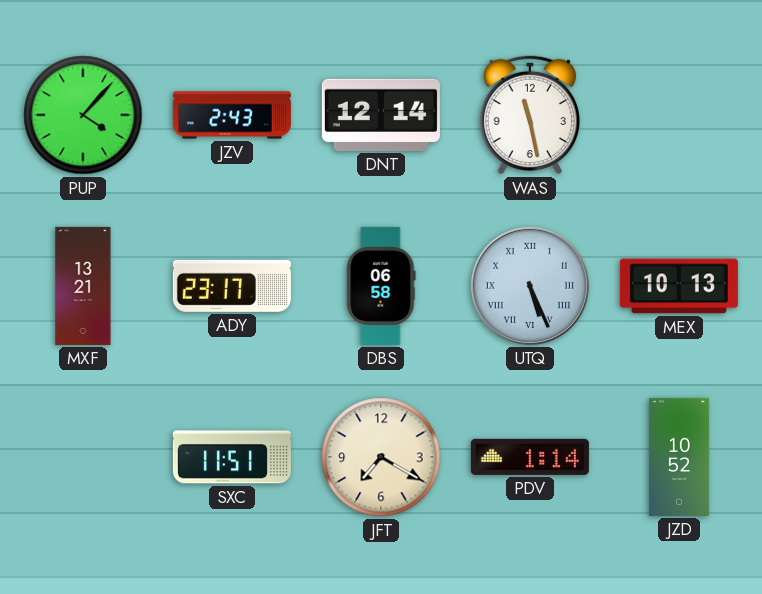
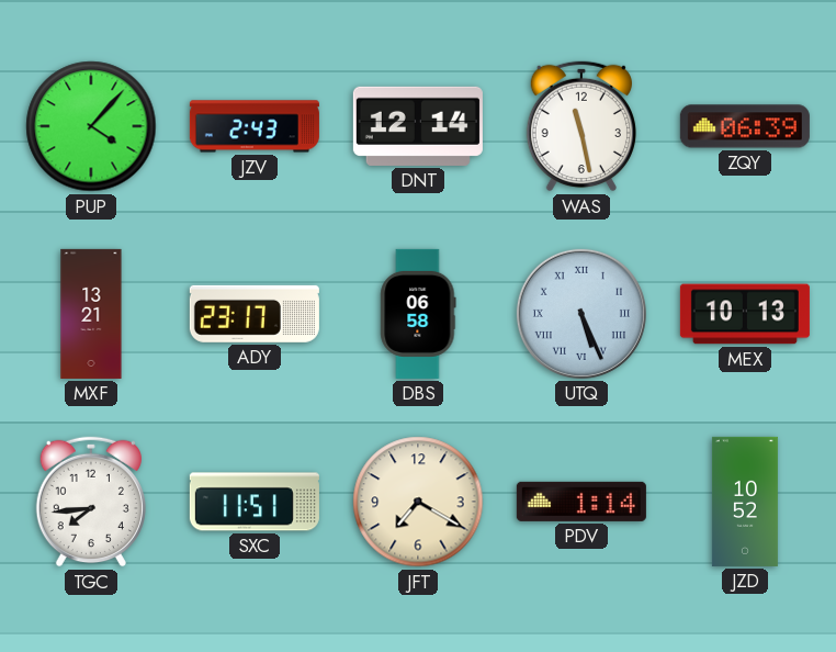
ZQY: none -> 06:39
TGC: none -> 7:44
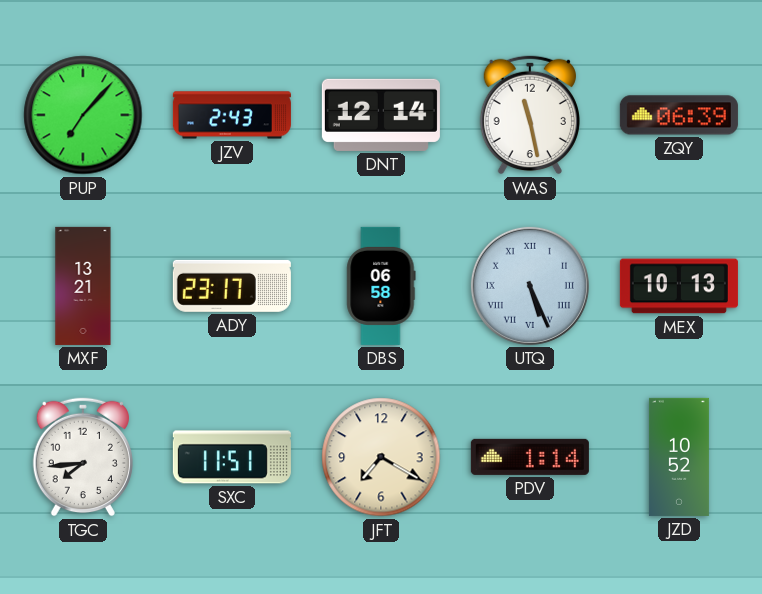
PUP: 4:07 -> 7:07
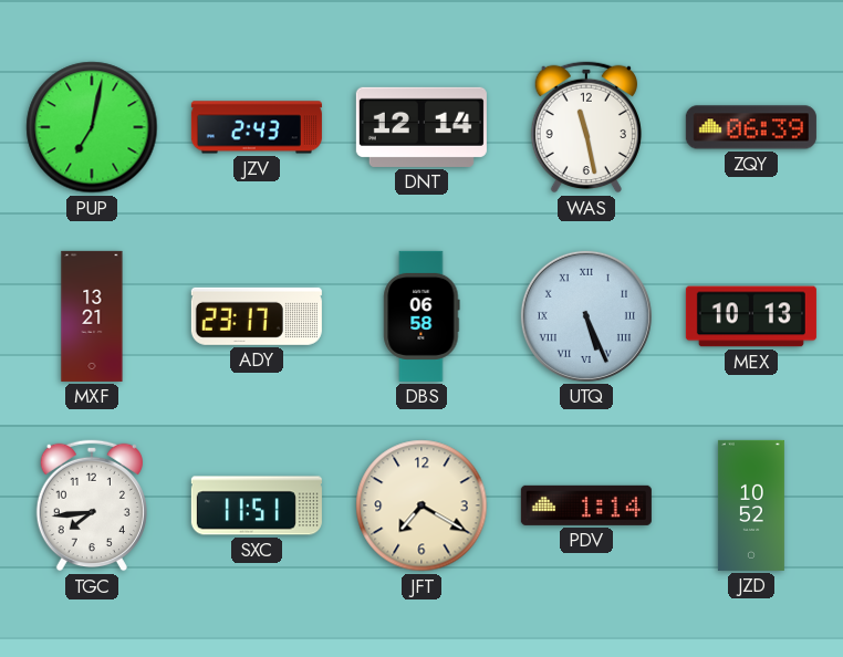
PUP: 7:07 -> 7:02
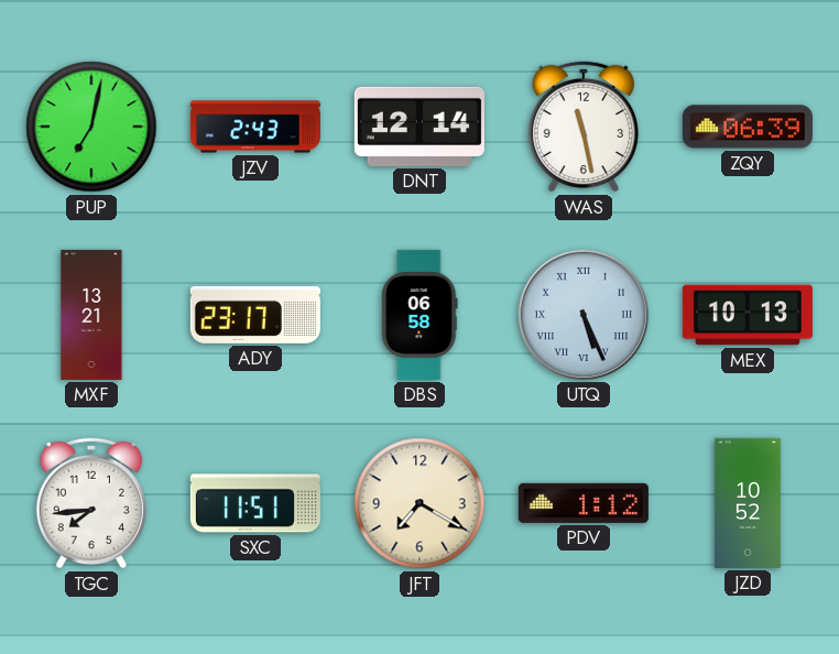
PDV: 1:14 -> 1:12
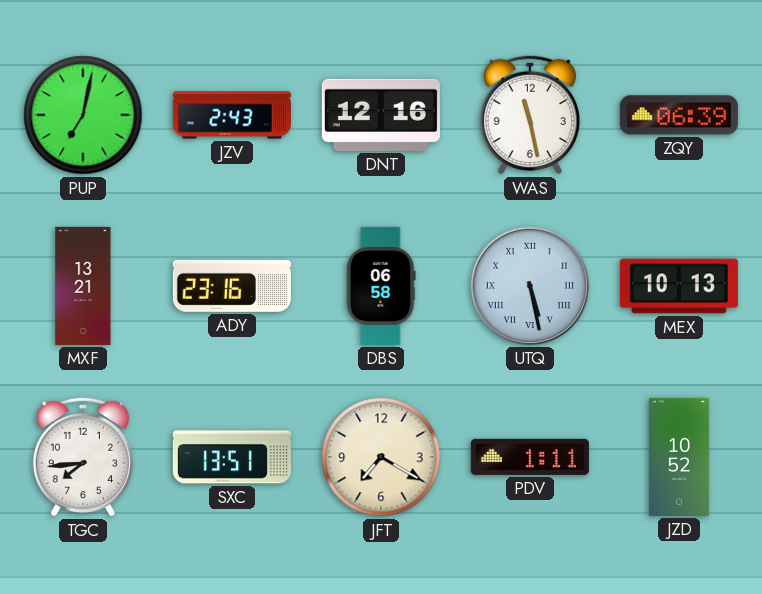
DNT: 12:14 -> 12:16
ADY: 23:17 -> 23:16
UTQ: 5:26 -> 5:28
SXC: 11:51 -> 13:51
PDV: 1:12 -> 1:11
